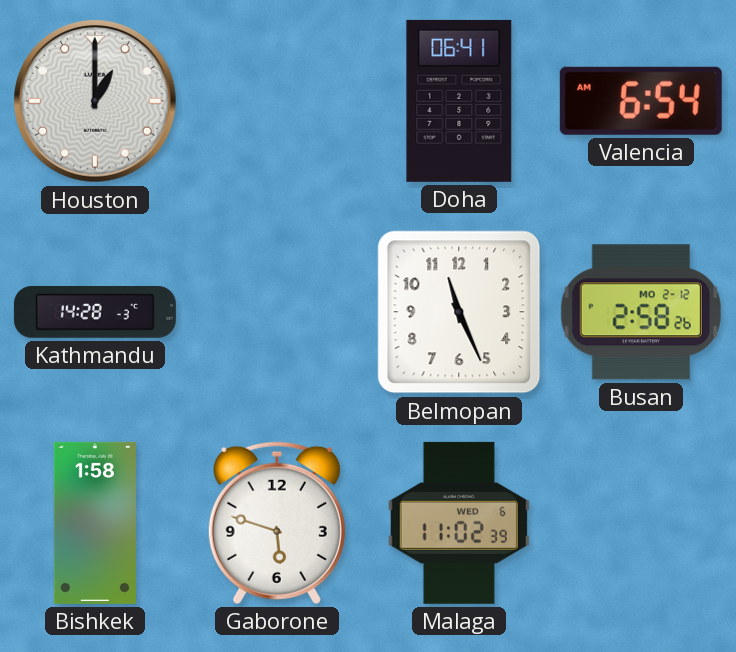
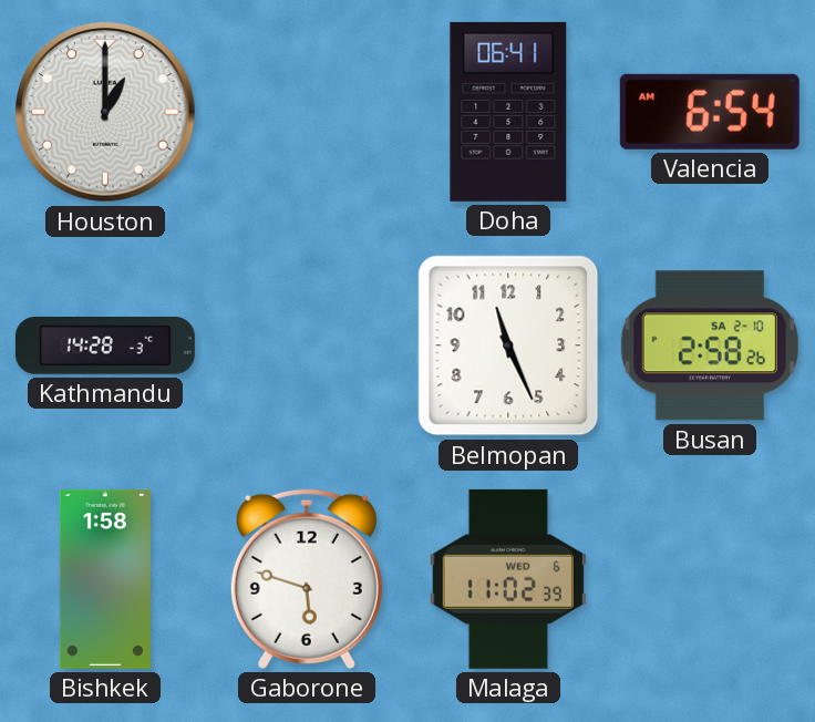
Busan date: MO 2-12 -> SA 2-10
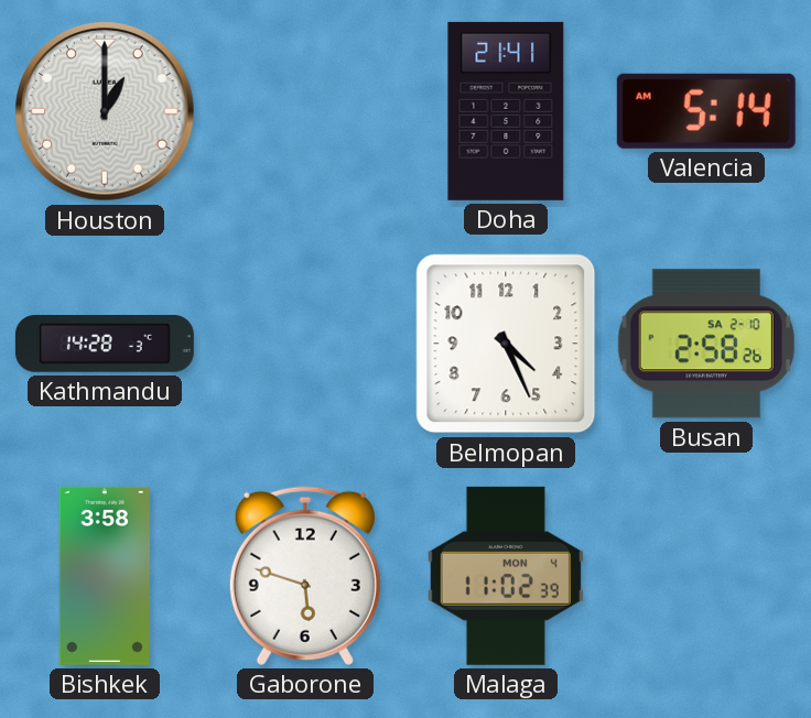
Doha: 06:41 -> 21:41
Valencia: 6:54 -> 5:14
Belmopan: 11:26 -> 4:26
Bishkek: 1:58 -> 3:58
Malaga date: WED 6 -> MON 4
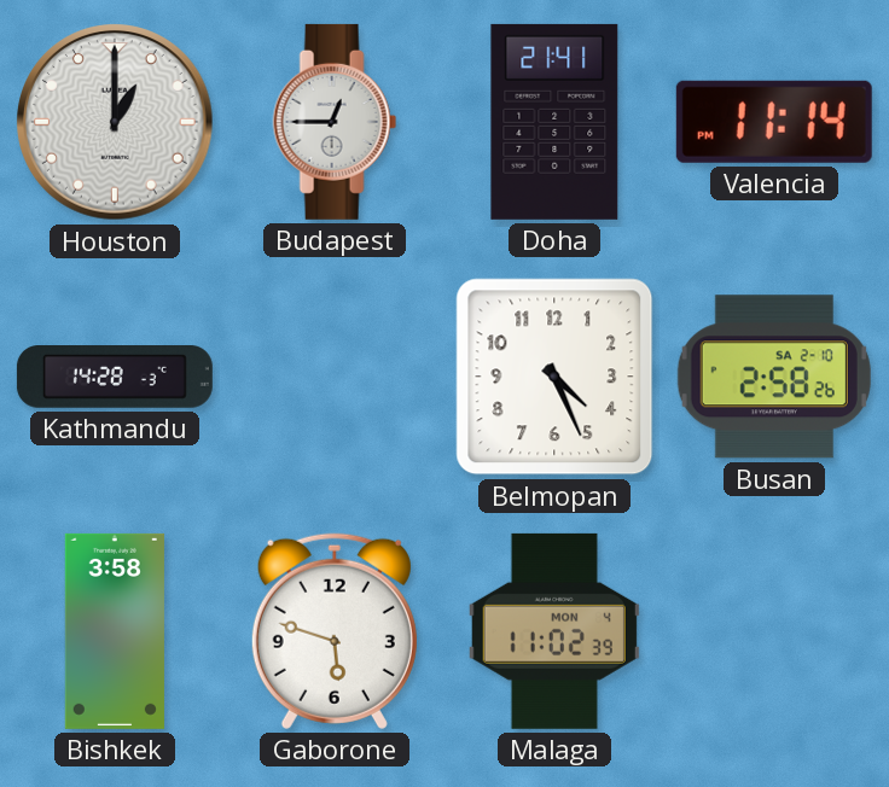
Budapest: none -> 12:45
Valencia: 5:14 -> 11:14
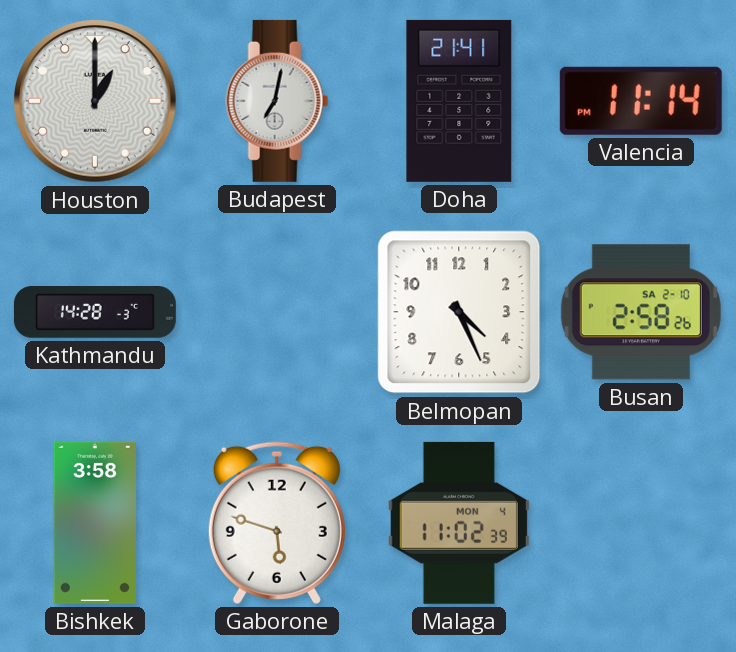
Budapest: 12:45 -> 7:02
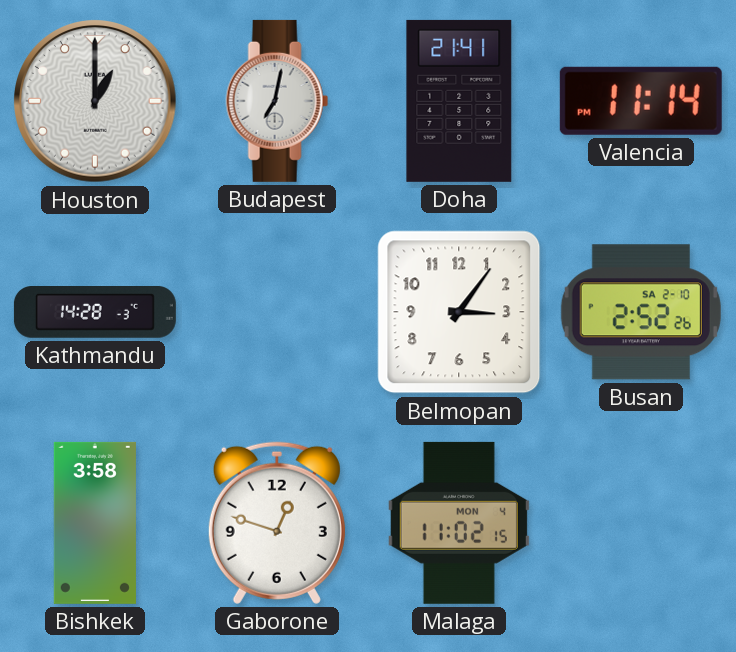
Belmopan: 4:26 -> 3:06
Busan: 2:58 -> 2:52
Gaborone: 5:48 -> 12:48
Malaga: 11:02:39 -> 11:02:15
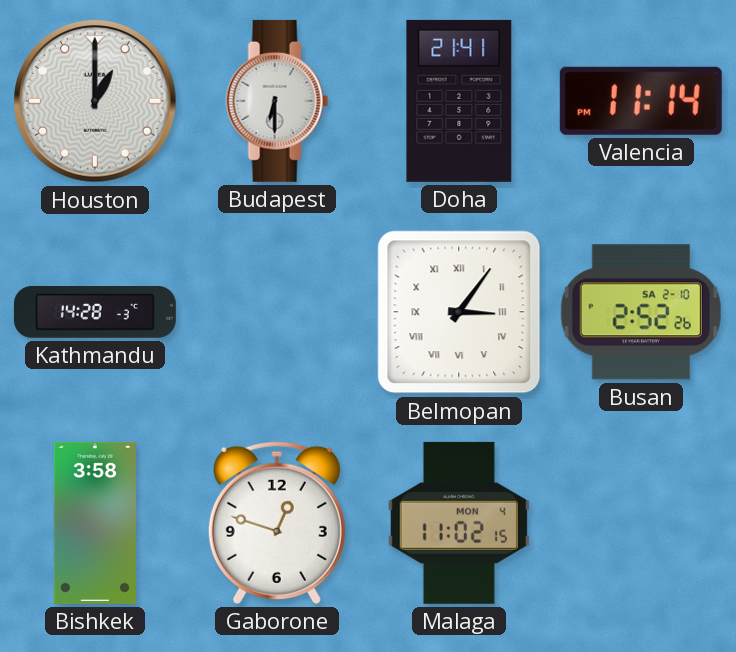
Budapest: 7:02 -> 6:30
Belmopan numerals: Arabic -> Roman
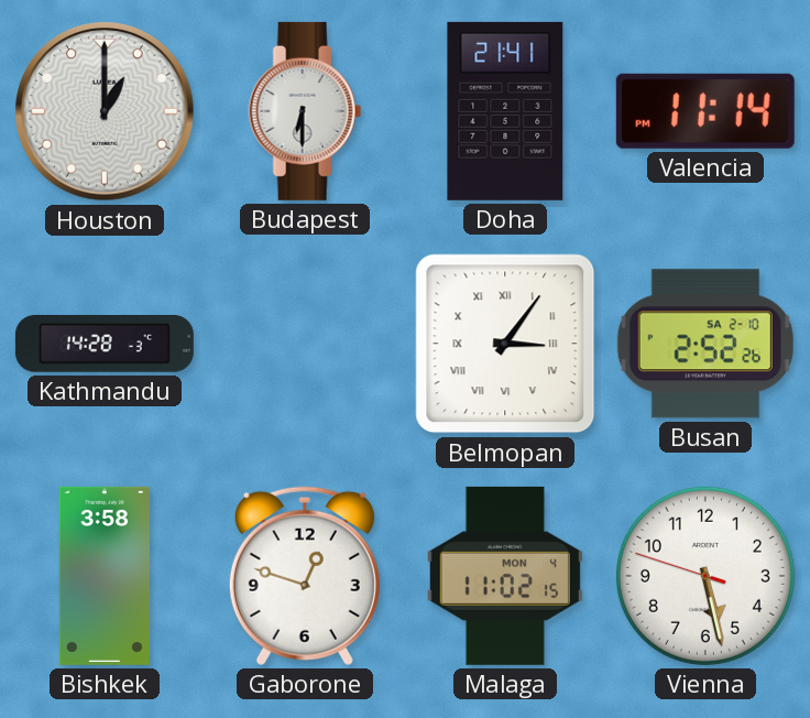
Vienna: none -> 5:27
